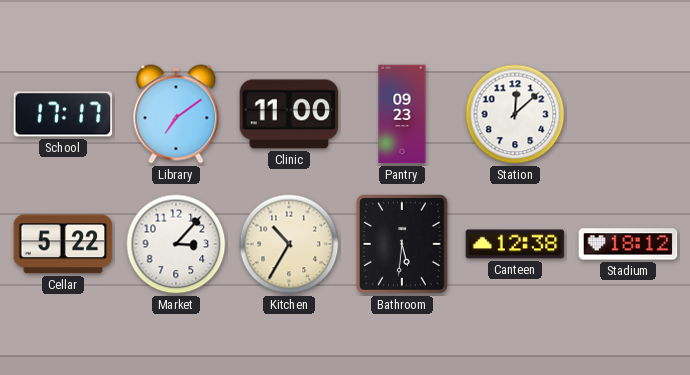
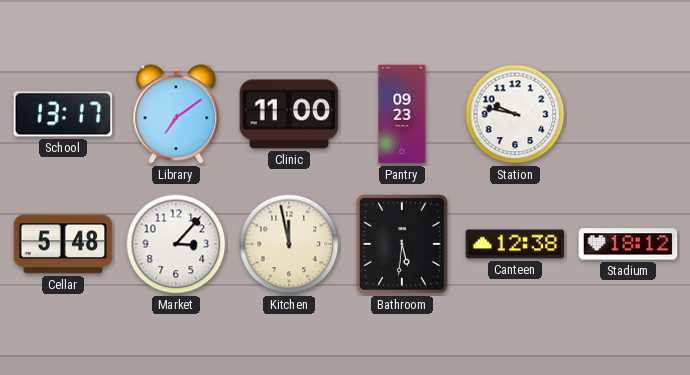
School: 17:17 -> 13:17
Station: 12:08 -> 9:47
Cellar: 5:22 -> 5:48
Kitchen: 10:35 -> 11:58
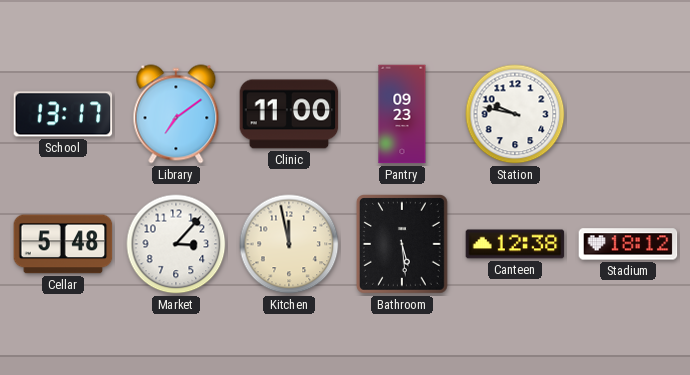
Bathroom: 5:31 -> 5:29
